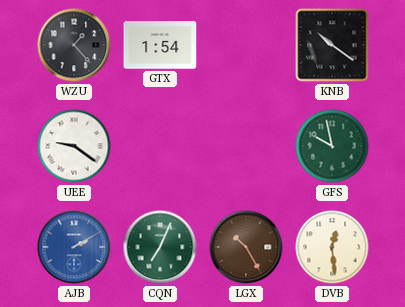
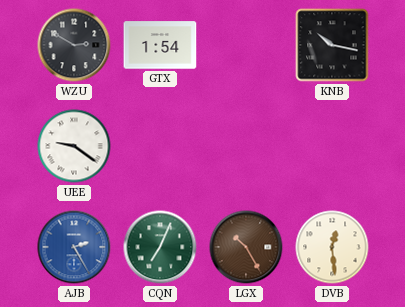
WZU: 1:23 -> 2:50
KNB: 10:21 -> 10:17
GFS: 9:58 -> none
AJB: 2:10 -> 2:25
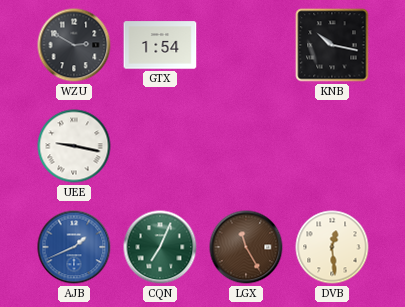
UEE: 9:21 -> 9:17
AJB: 2:25 -> 1:41
LGX: 10:25 -> 11:25
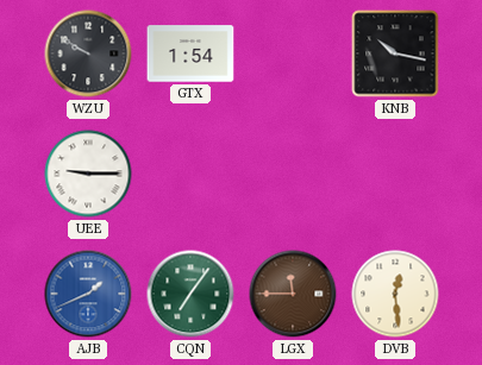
WZU: 2:50 -> 9:50
UEE: 9:17 -> 9:15
CQN: 7:04 -> 7:06
LGX: 11:25 -> 11:45
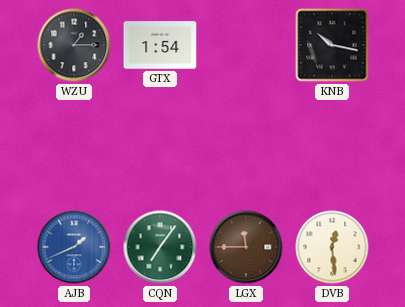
WZU: 9:50 -> 1:15
UEE: 9:15 -> none
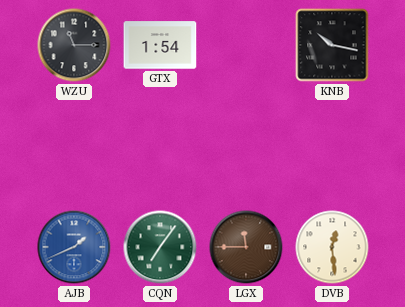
WZU: 1:15 -> 11:15
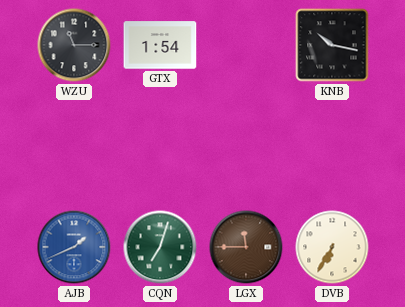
CQN: 7:06 -> 7:03
DVB: 12:29 -> 6:35
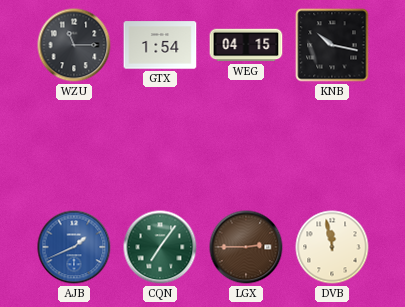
WEG: none -> 04:15
CQN: 7:03 -> 7:06
LGX: 11:45 -> 2:45
DVB: 6:35 -> 11:58
